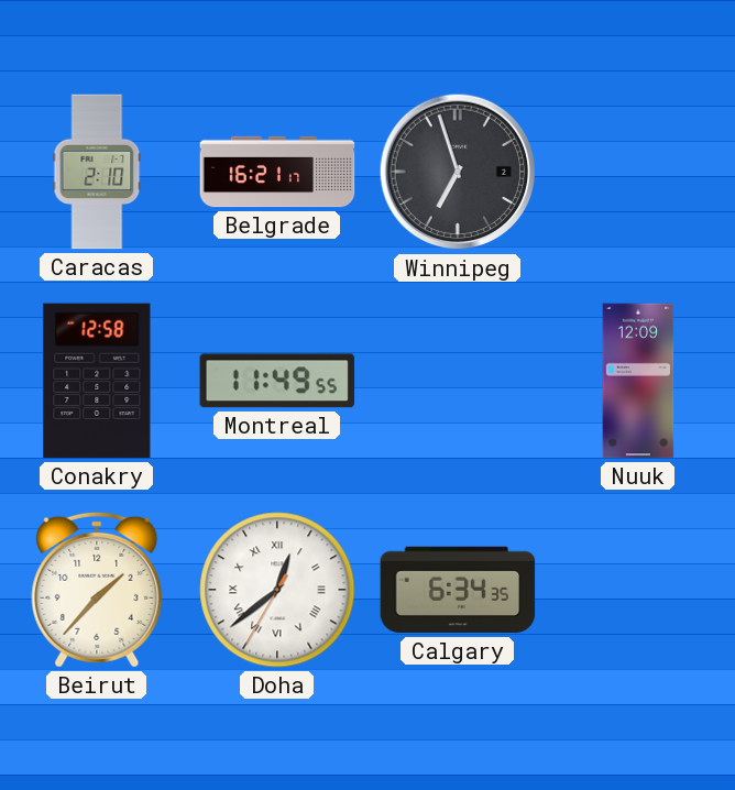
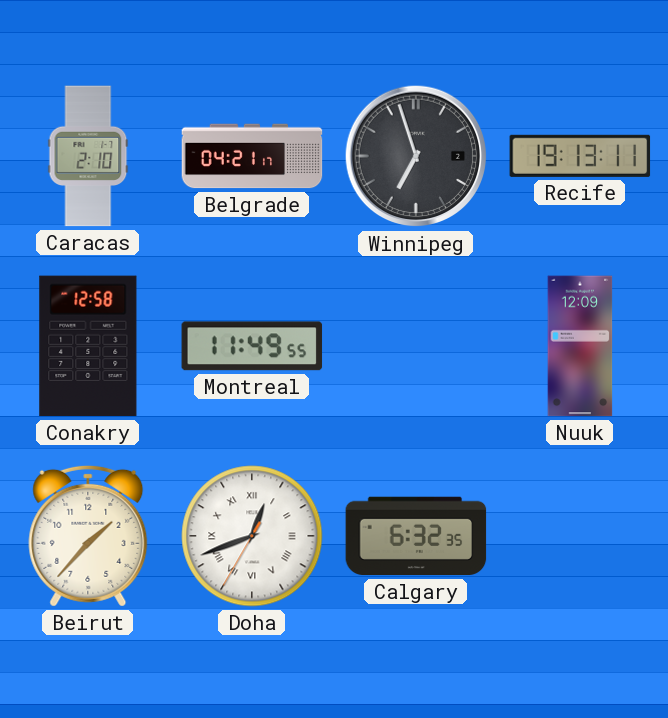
Belgrade: 16:21 -> 04:21
Recife: none -> 19:13
Doha: 12:38 -> 12:41
Calgary: 6:34 -> 6:32
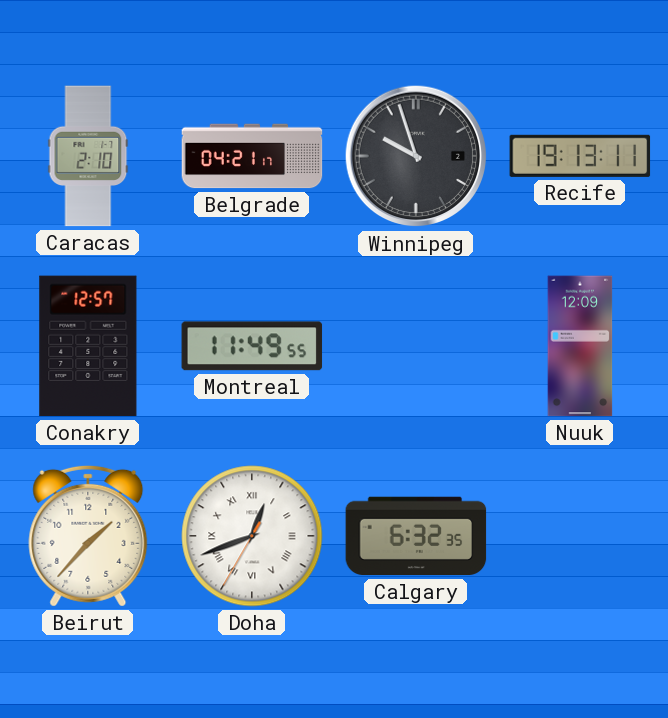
Winnipeg: 6:57 -> 9:57
Conakry: 12:58 -> 12:57
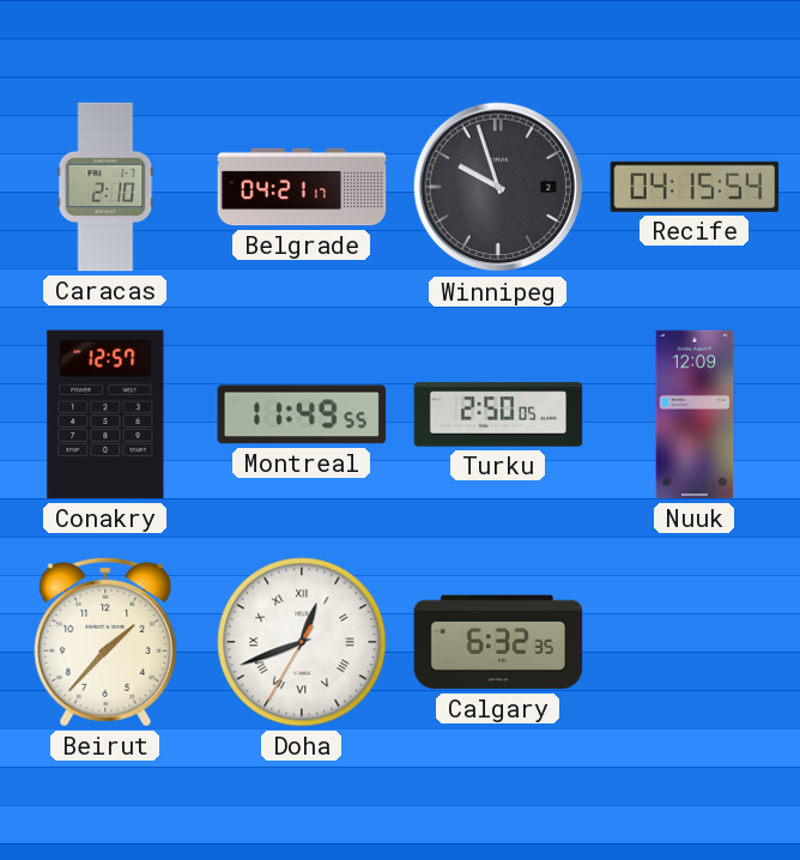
Recife: 19:13 -> 04:15
Turku: none -> 2:50
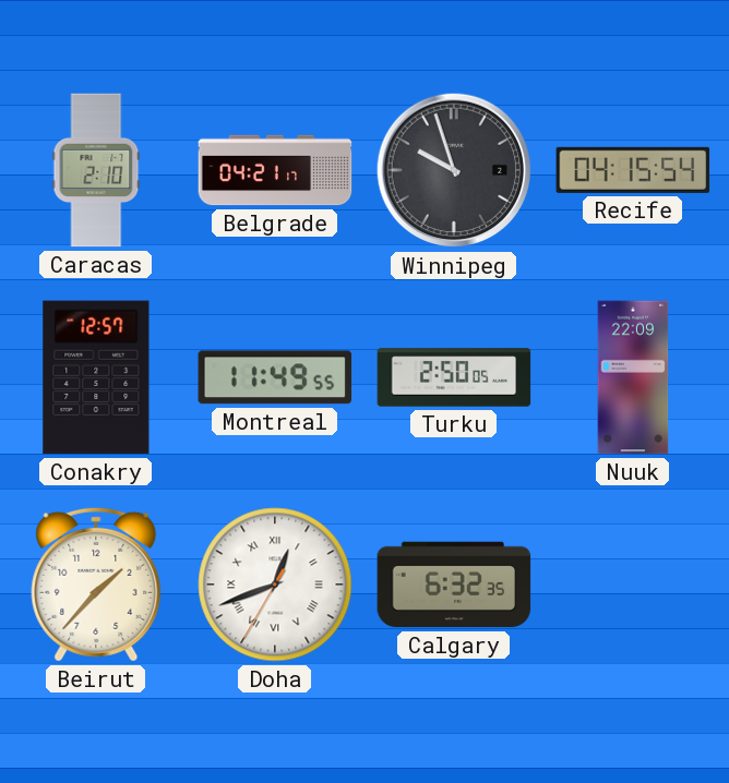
Nuuk: 12:09 -> 22:09
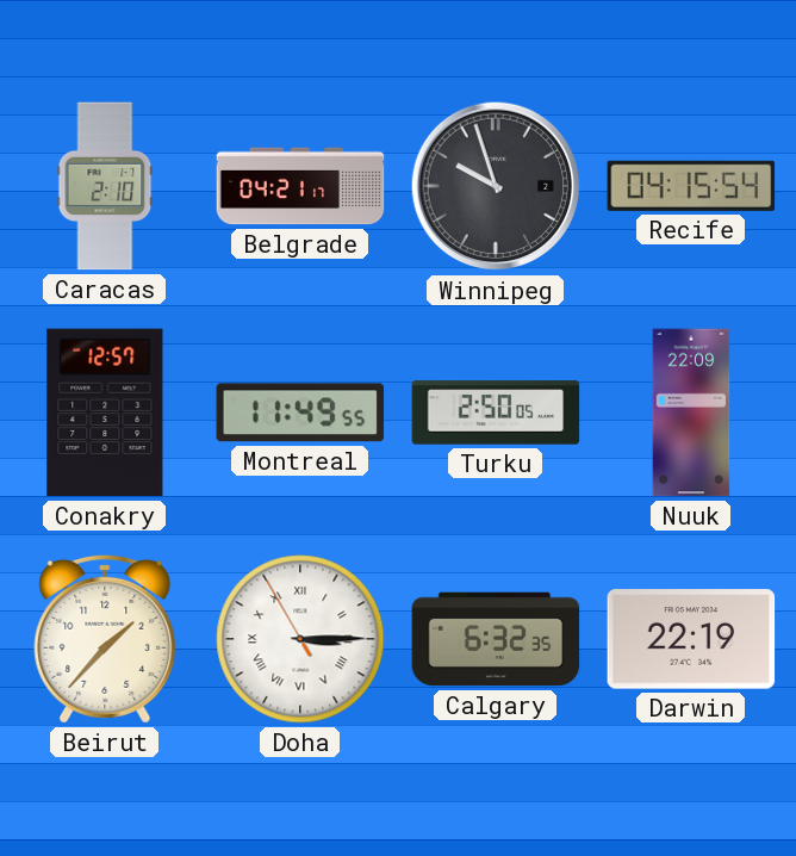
Doha: 12:41 -> 3:14
Darwin: none -> 22:19
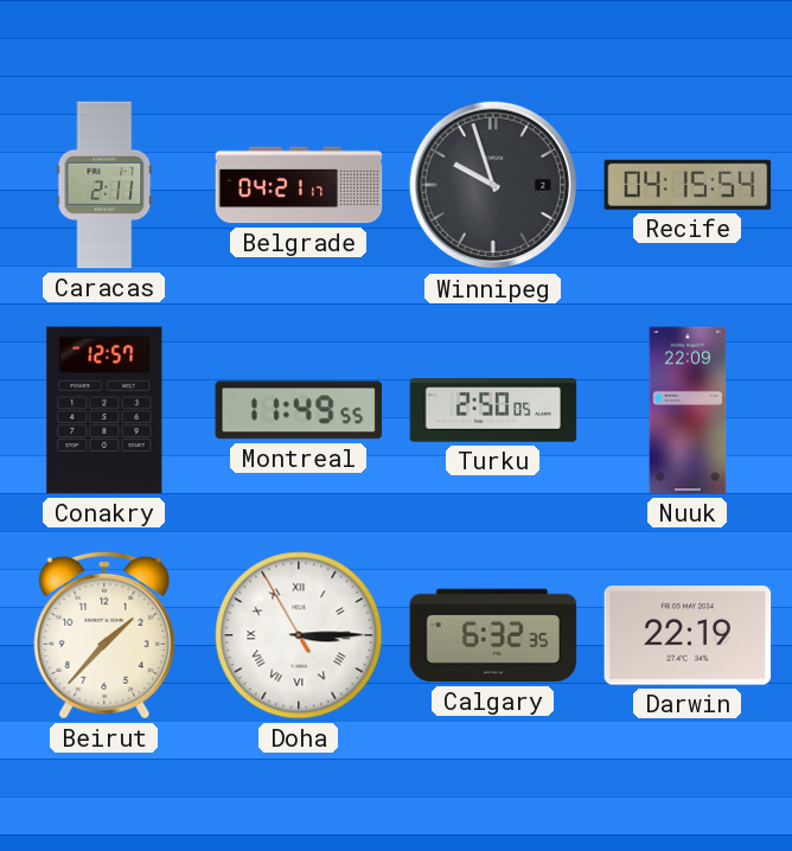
Caracas: 2:10 -> 2:11
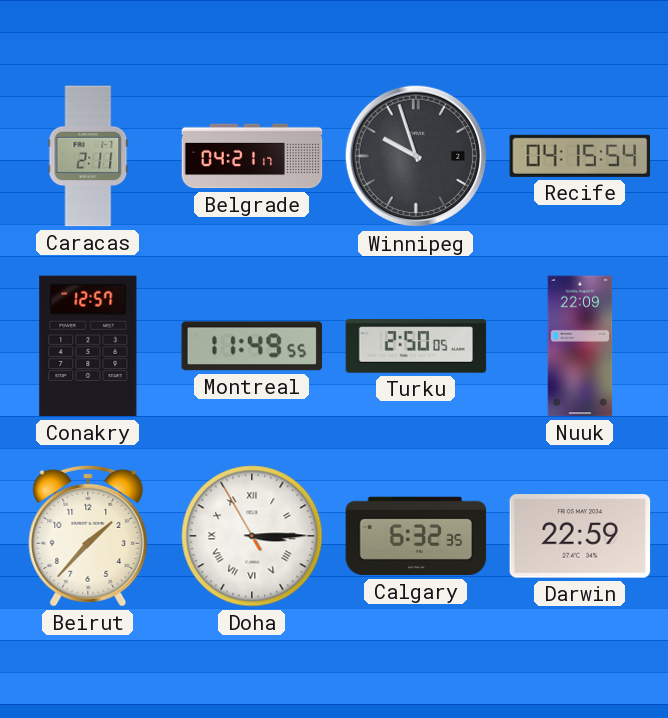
Darwin: 22:19 -> 22:59
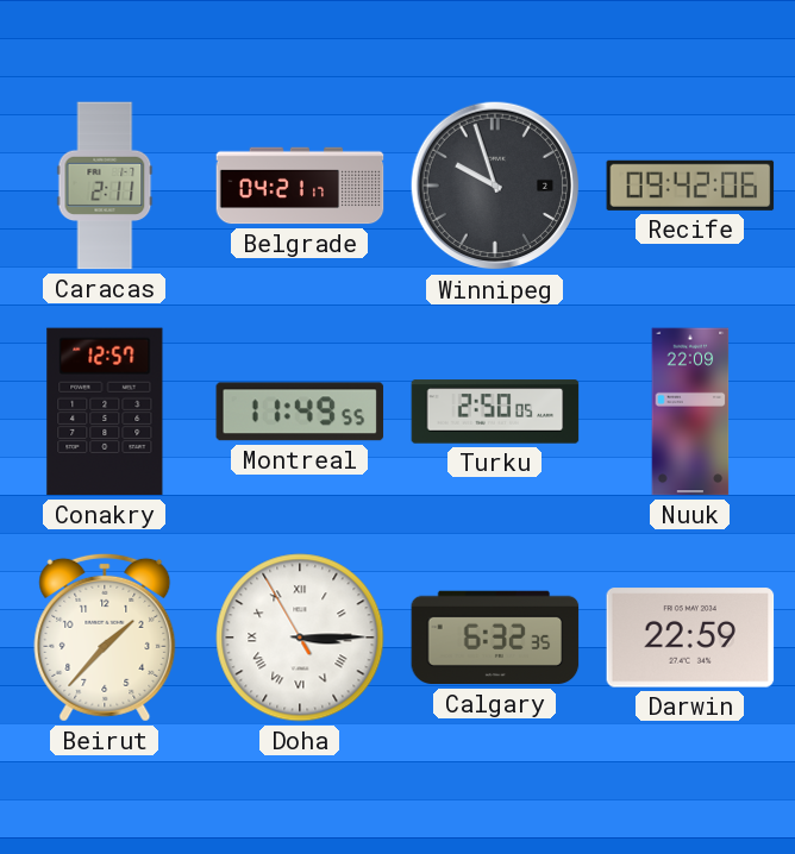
Recife: 04:15 -> 09:42
